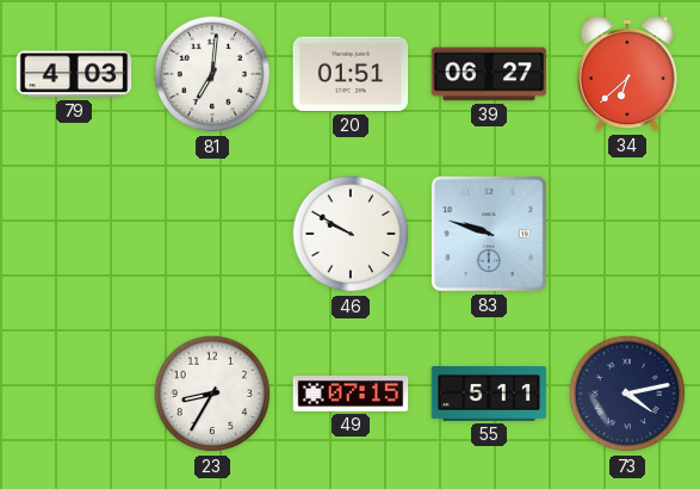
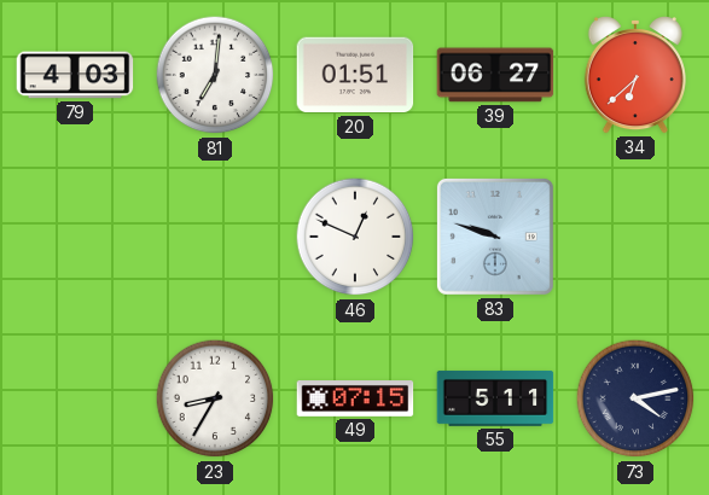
46: 9:50 -> 12:49
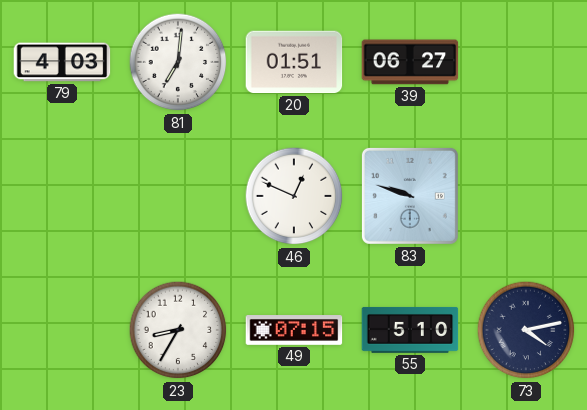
34: 6:38 -> none
55: 5:11 -> 5:10
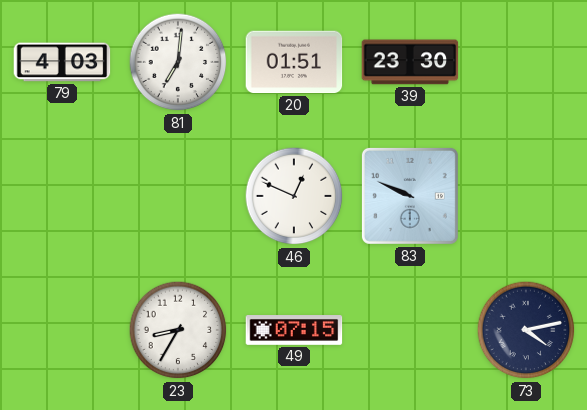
39: 06:27 -> 23:30
83: 9:48 -> 9:49
55: 5:10 -> none
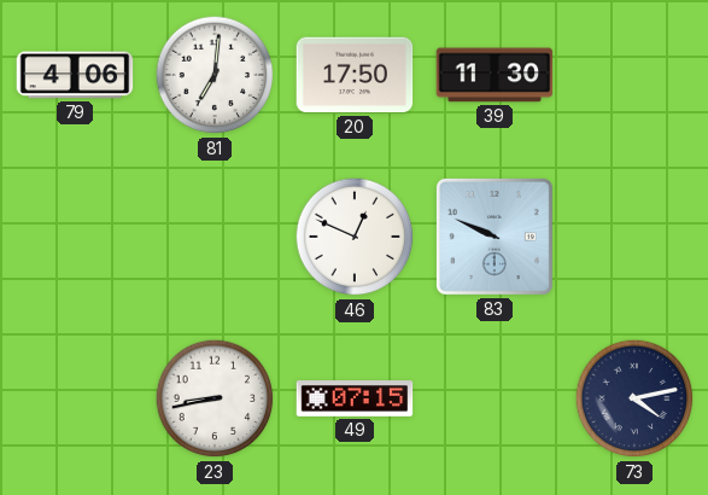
79: 4:03 -> 4:06
20: 01:51 -> 17:50
39: 23:30 -> 11:30
23: 8:35 -> 8:43
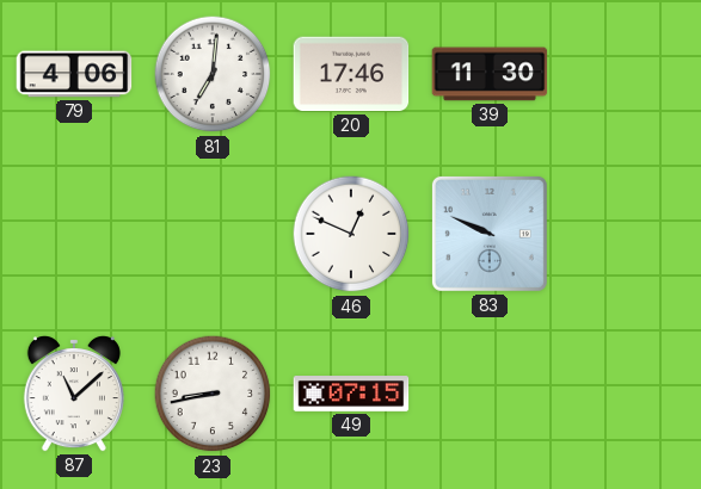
20: 17:50 -> 17:46
87: none -> 11:08
73: 4:13 -> none
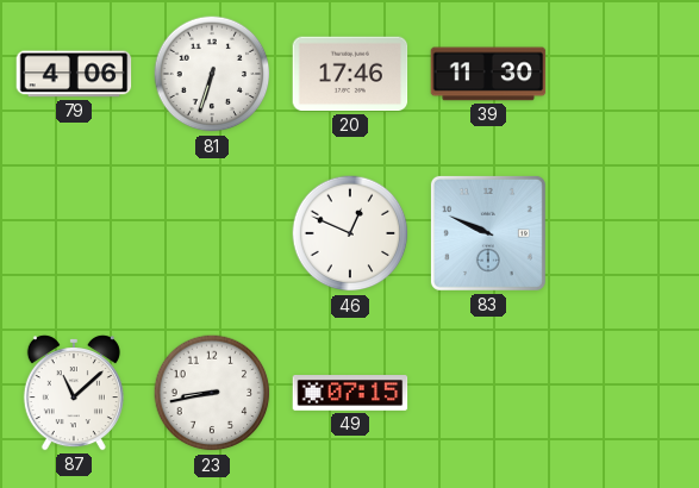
81: 7:01 -> 6:33
